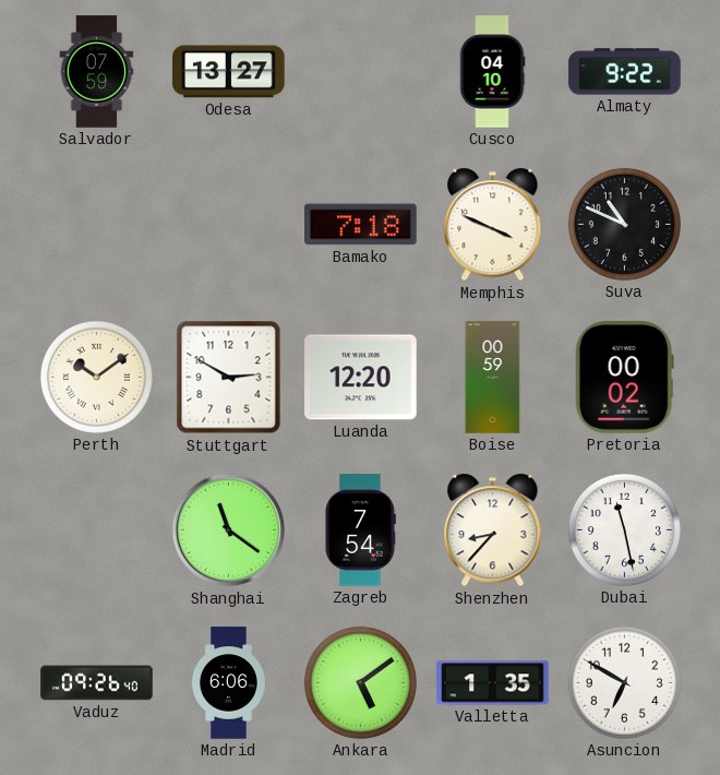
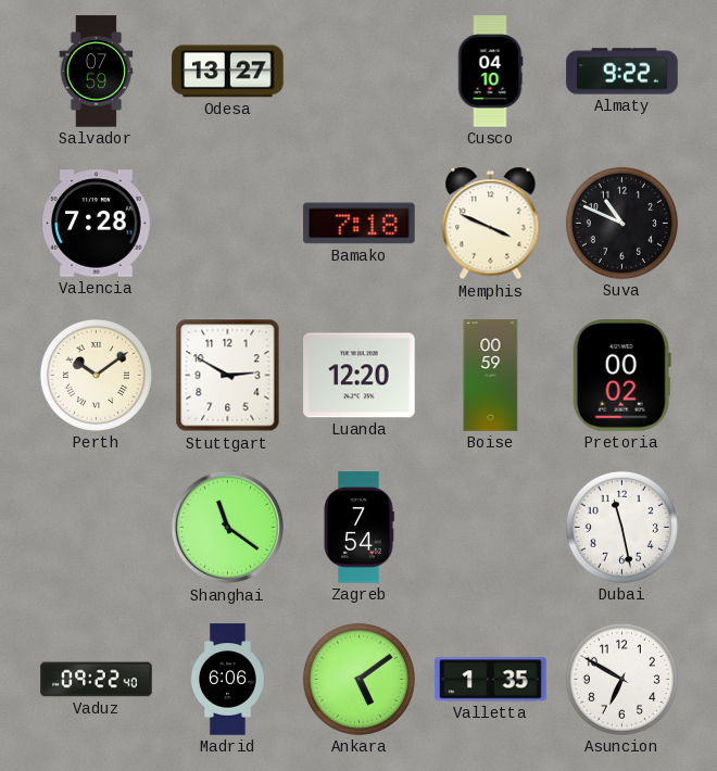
Valencia: none -> 7:28
Shenzhen: 8:37 -> none
Vaduz: 09:26 -> 09:22
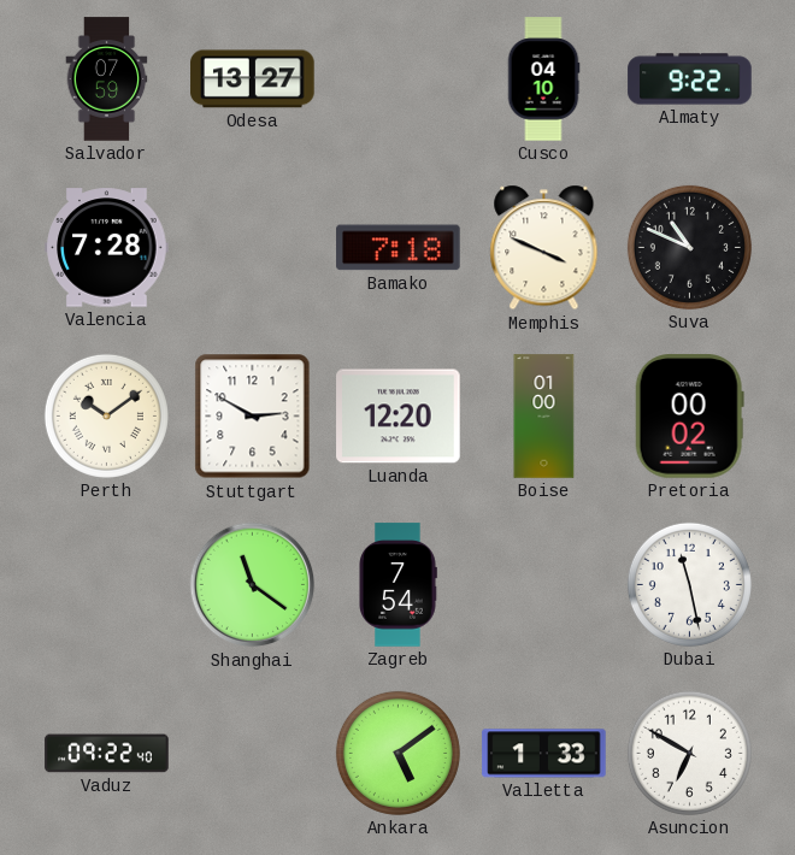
Boise: 00:59 -> 01:00
Madrid: 6:06 -> none
Valletta: 1:35 -> 1:33
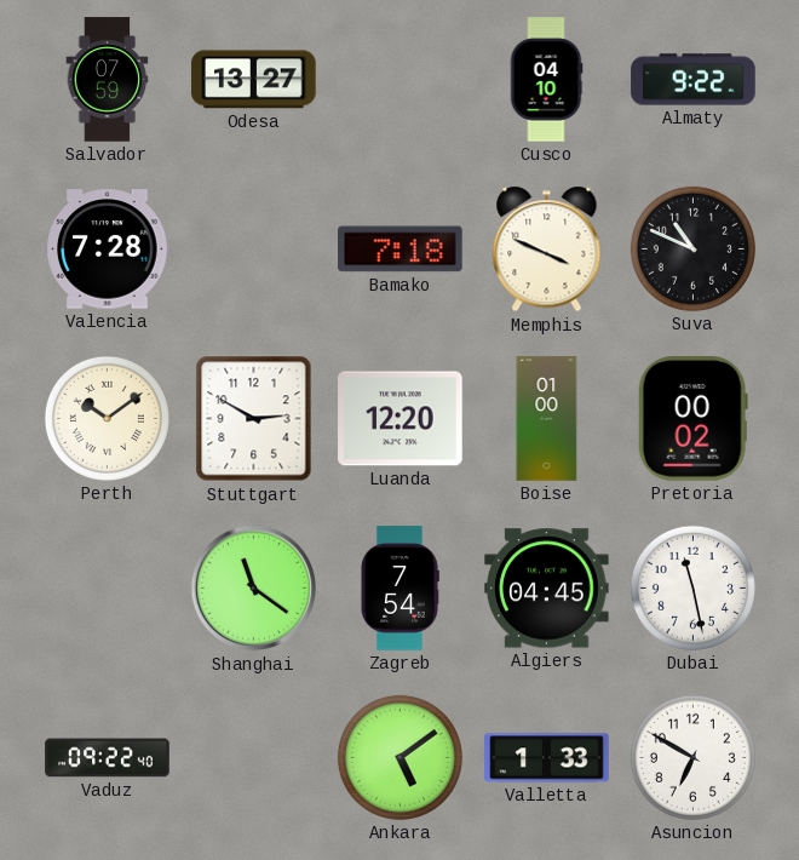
Algiers: none -> 04:45
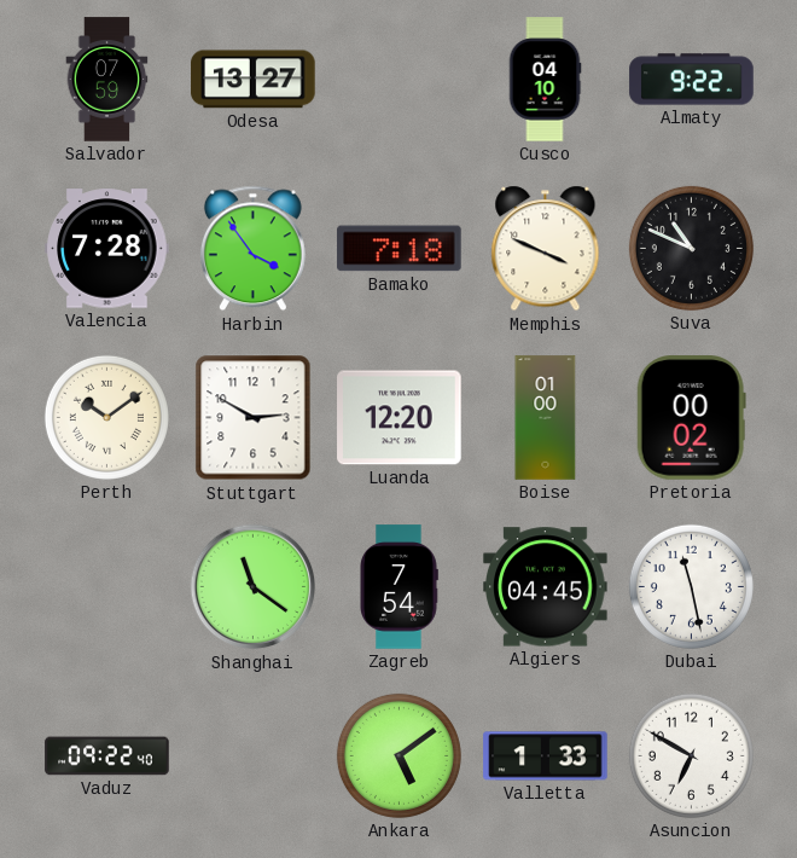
Harbin: none -> 3:54
